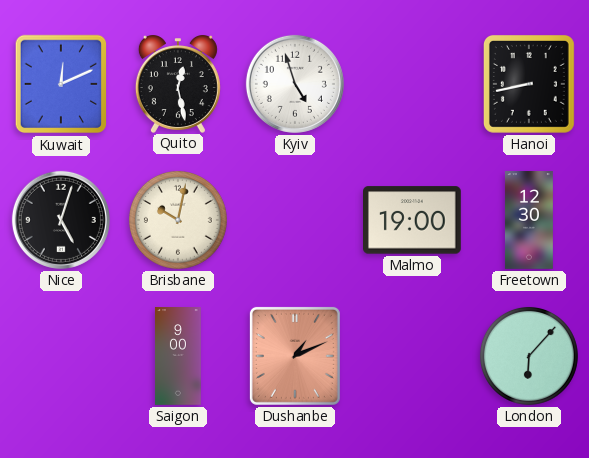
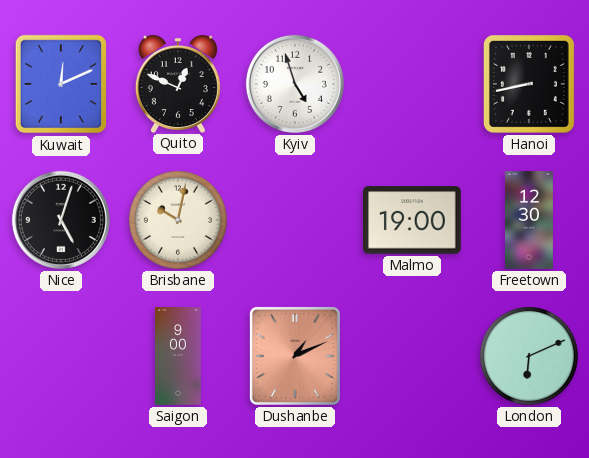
Quito: 12:28 -> 12:49
London: 6:07 -> 6:11
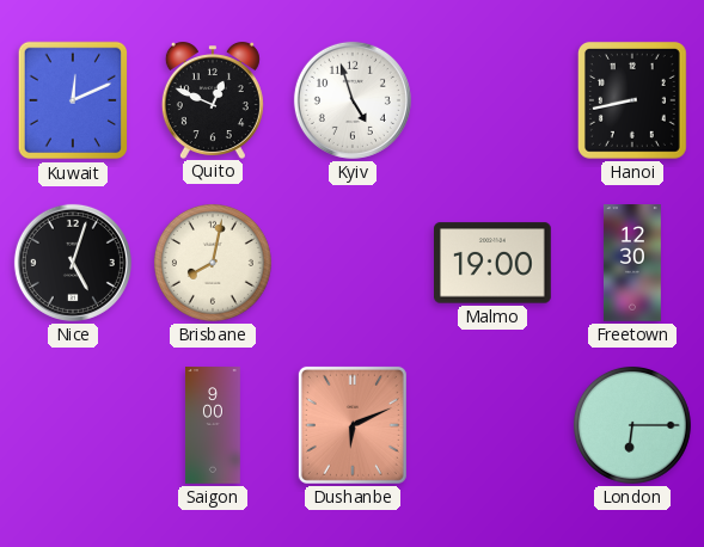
Brisbane: 10:02 -> 8:02
Dushanbe: 1:11 -> 6:11
London: 6:11 -> 6:15
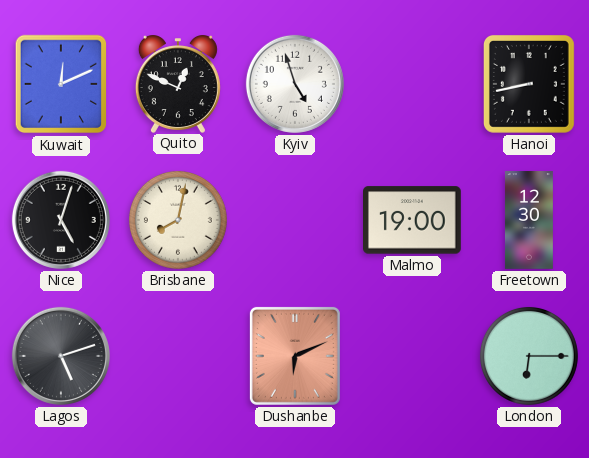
Lagos: none -> 5:12
Saigon: 9:00 -> none
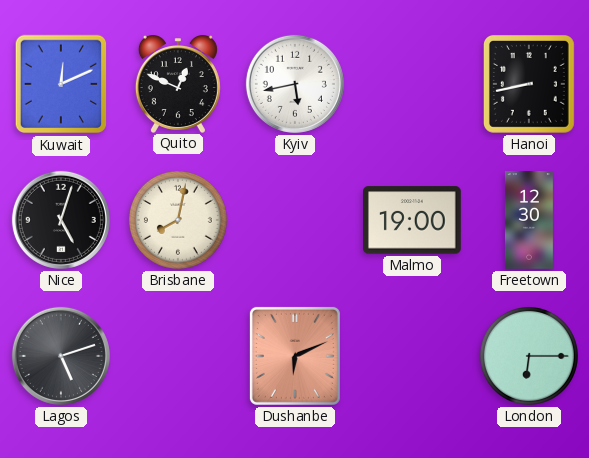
Kyiv: 4:57 -> 5:43
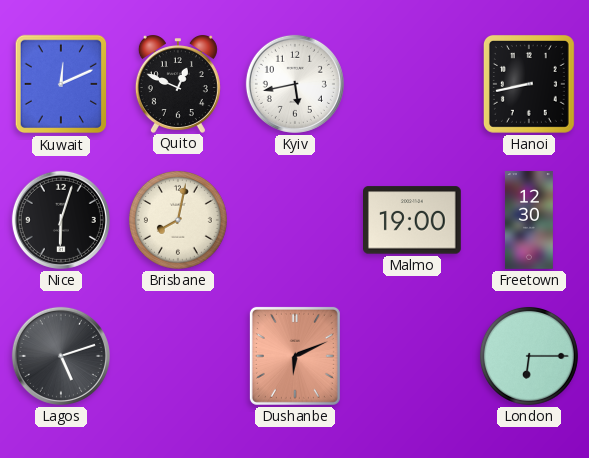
Nice: 5:03 -> 6:03
